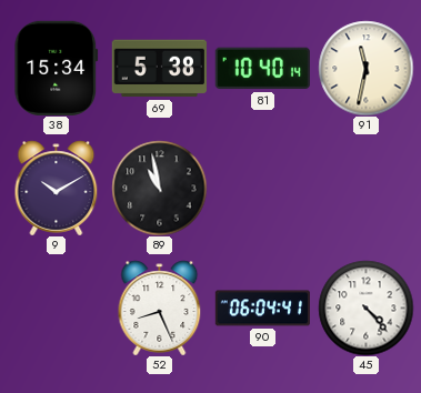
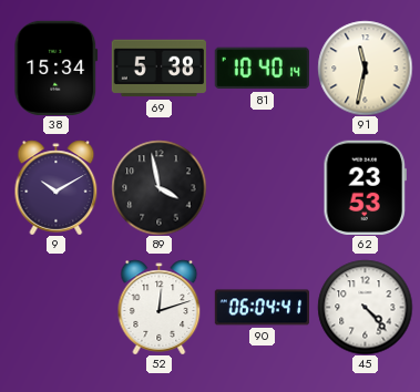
89: 10:58 -> 3:58
62: none -> 23:53
52: 8:26 -> 12:12
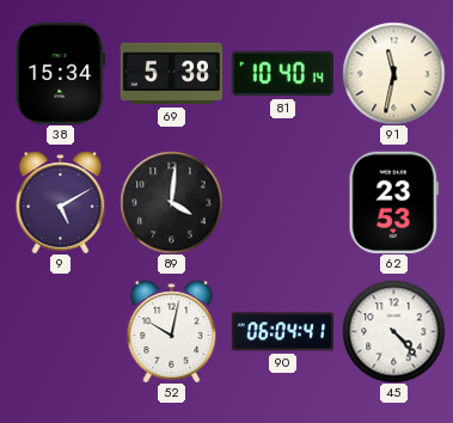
9: 10:10 -> 5:10
89: 3:58 -> 4:01
52: 12:12 -> 10:02
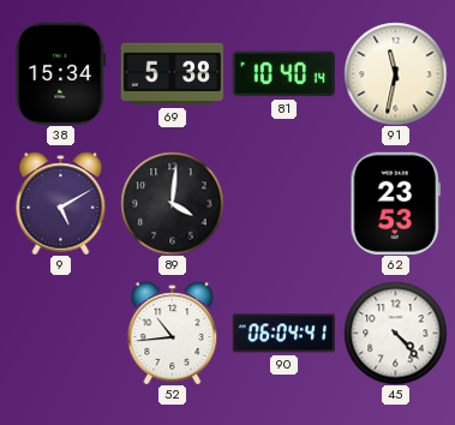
52: 10:02 -> 10:44
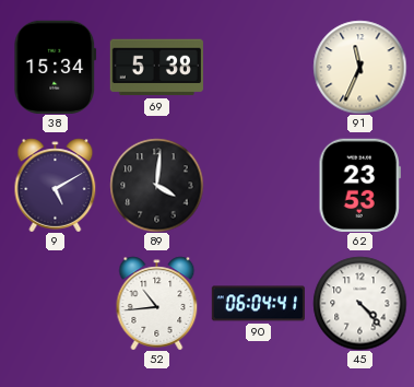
81: 10:40 -> none
91: 11:32 -> 11:34
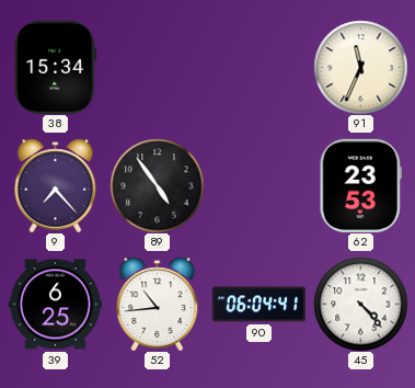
69: 5:38 -> none
9: 5:10 -> 7:23
89: 4:01 -> 4:54
39: none -> 6:25
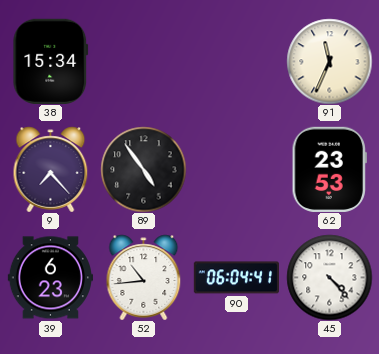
39: 6:25 -> 6:23
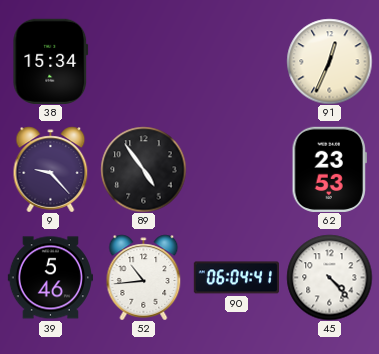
91: 11:34 -> 12:34
9: 7:23 -> 9:23
39: 6:23 -> 5:46
